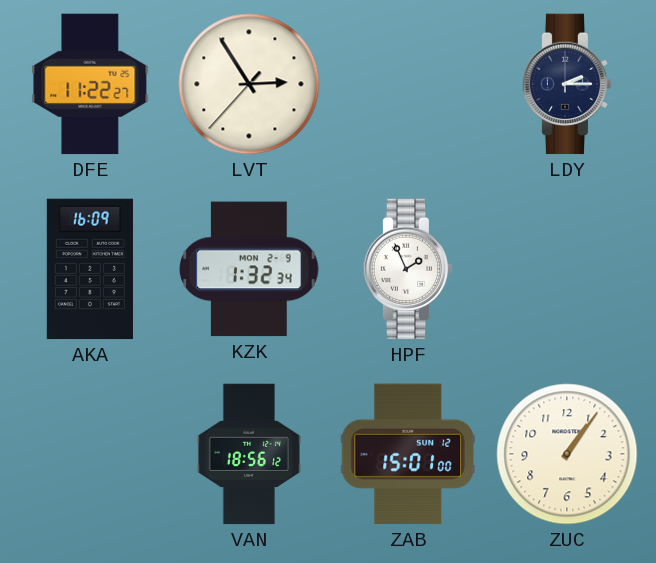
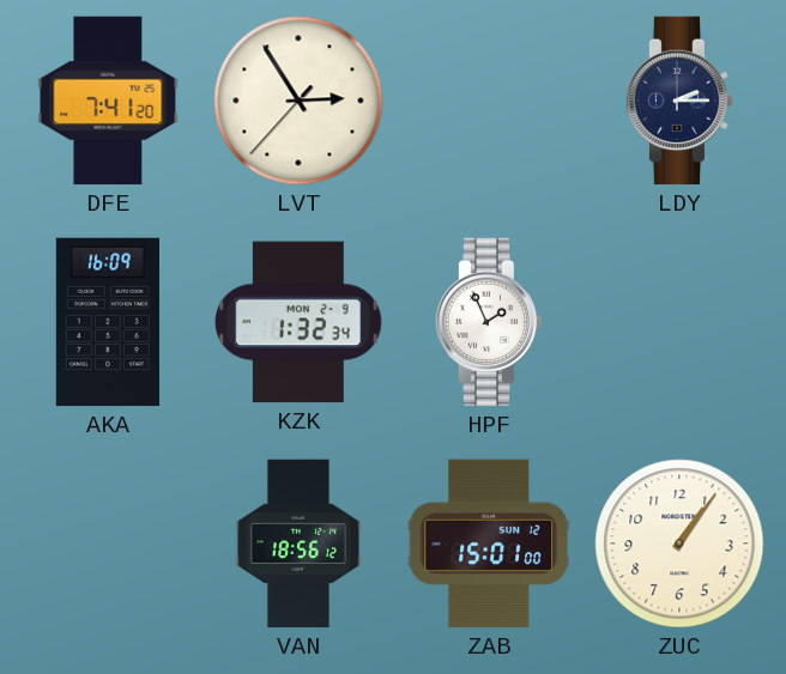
DFE: 11:22 -> 7:41
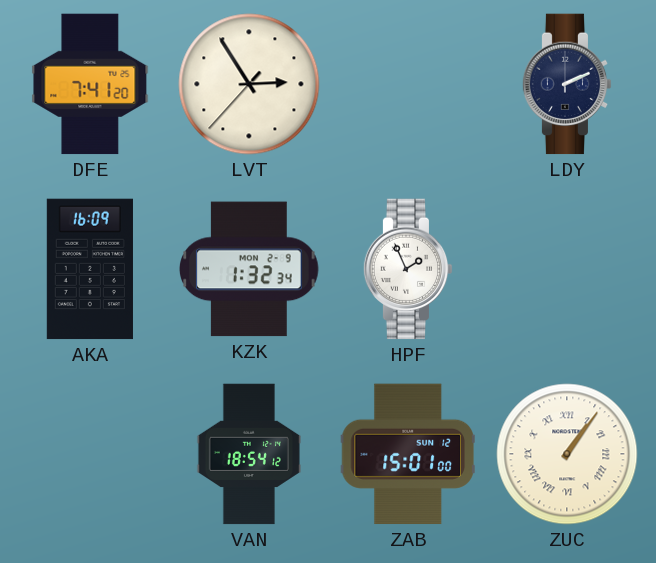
LDY: 2:15 -> 2:11
VAN: 18:56 -> 18:54
ZUC numerals: Arabic -> Roman
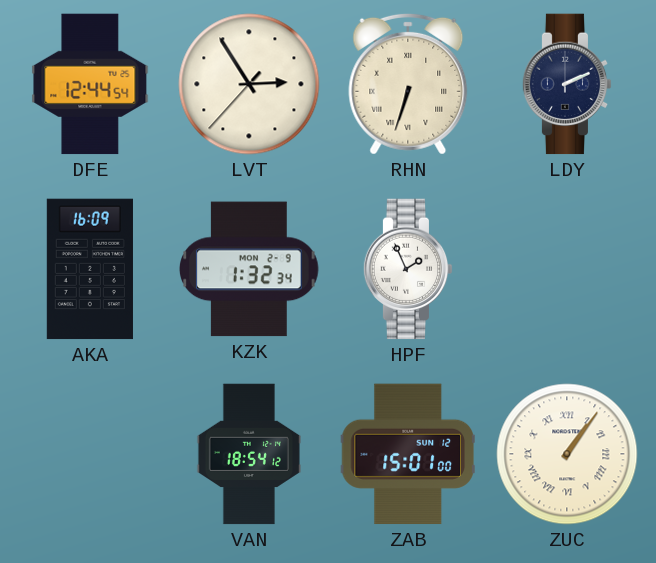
DFE: 7:41 -> 12:44
RHN: none -> 6:33
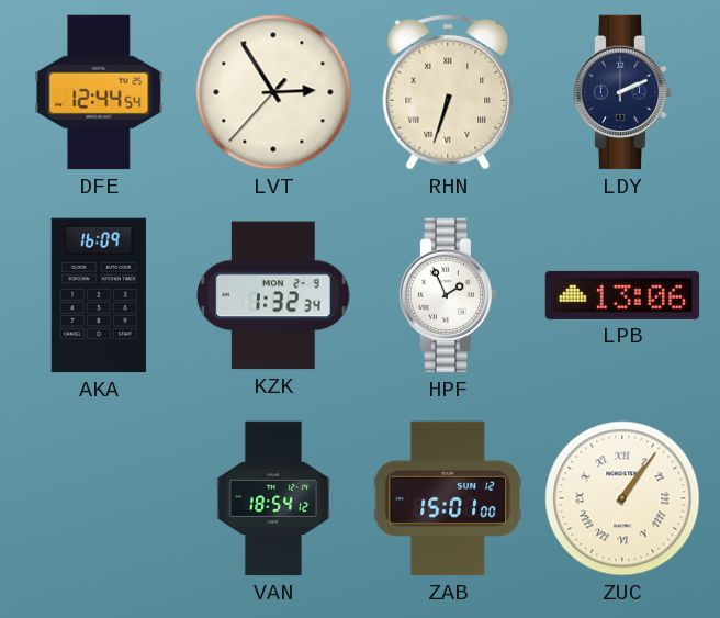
LPB: none -> 13:06
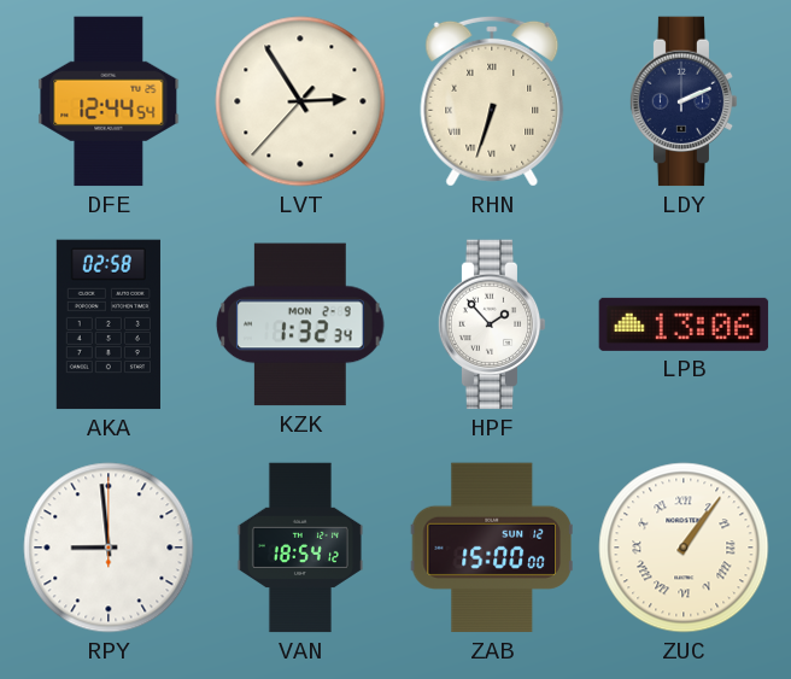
AKA: 16:09 -> 02:58
HPF: 1:56 -> 1:53
RPY: none -> 8:59
ZAB: 15:01 -> 15:00
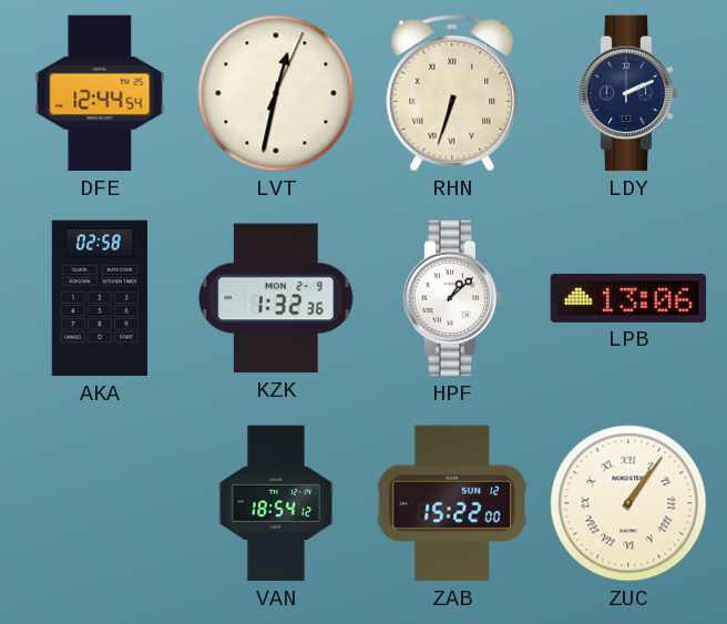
LVT: 2:54 -> 12:32
KZK: 1:32:34 -> 1:32:36
HPF: 1:53 -> 1:08
RPY: 8:59 -> none
ZAB: 15:00 -> 15:22
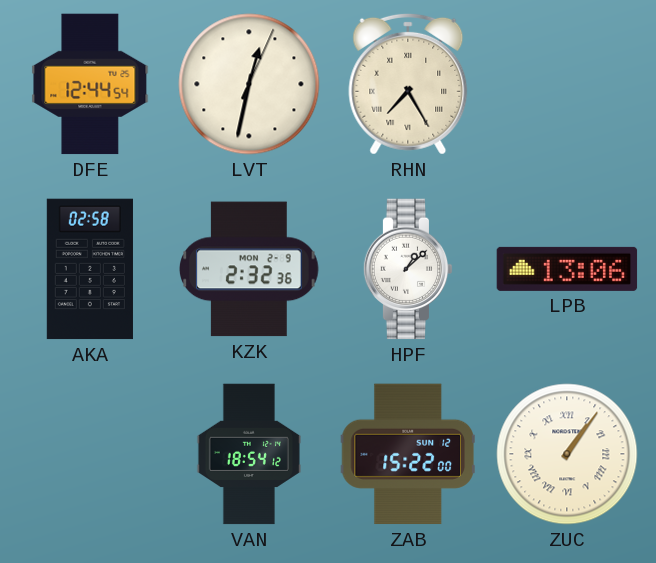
RHN: 6:33 -> 7:25
LDY: 2:11 -> none
KZK: 1:32 -> 2:32
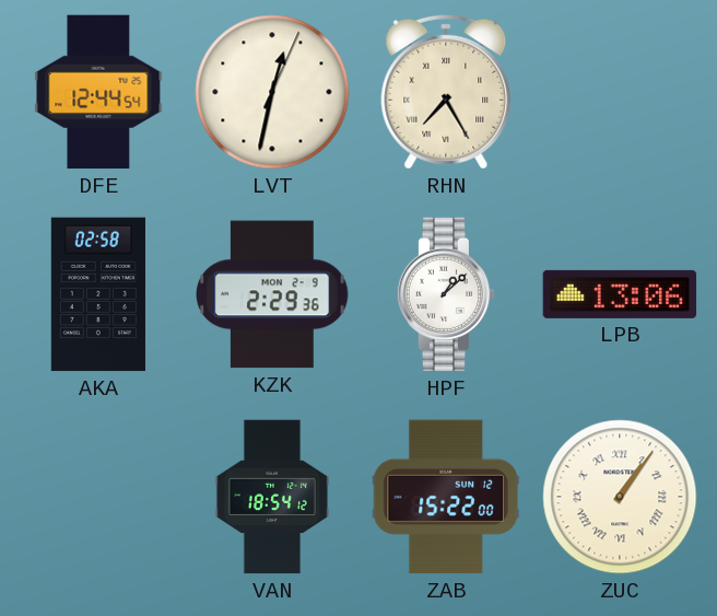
KZK: 2:32 -> 2:29
